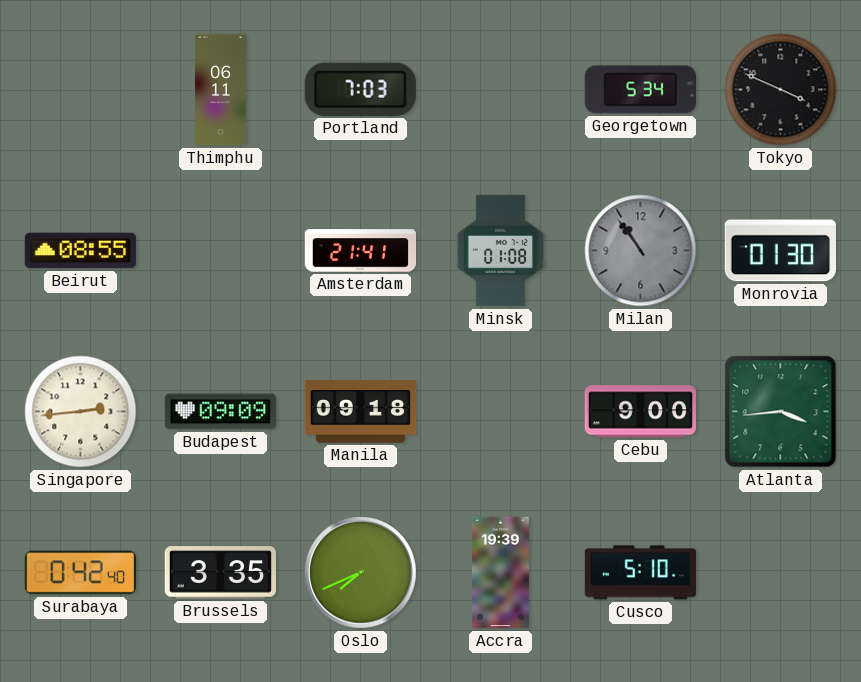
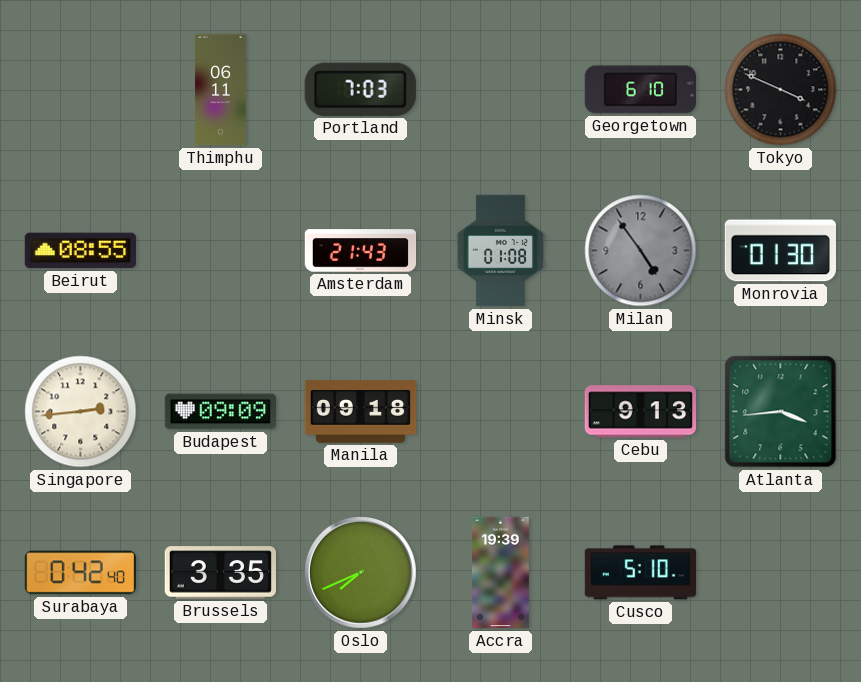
Georgetown: 5:34 -> 6:10
Amsterdam: 21:41 -> 21:43
Milan: 10:54 -> 4:54
Cebu: 9:00 -> 9:13
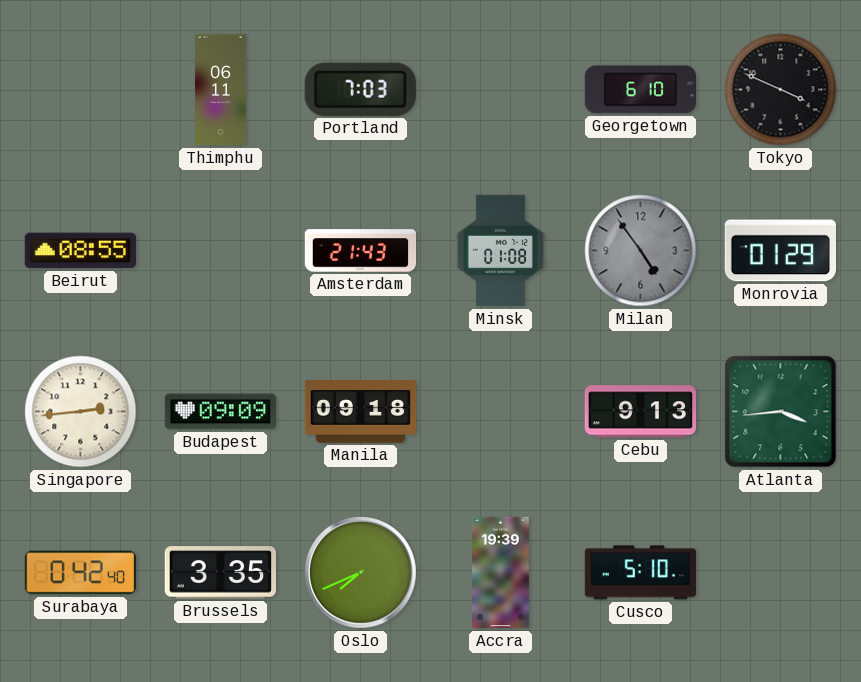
Monrovia: 01:30 -> 01:29
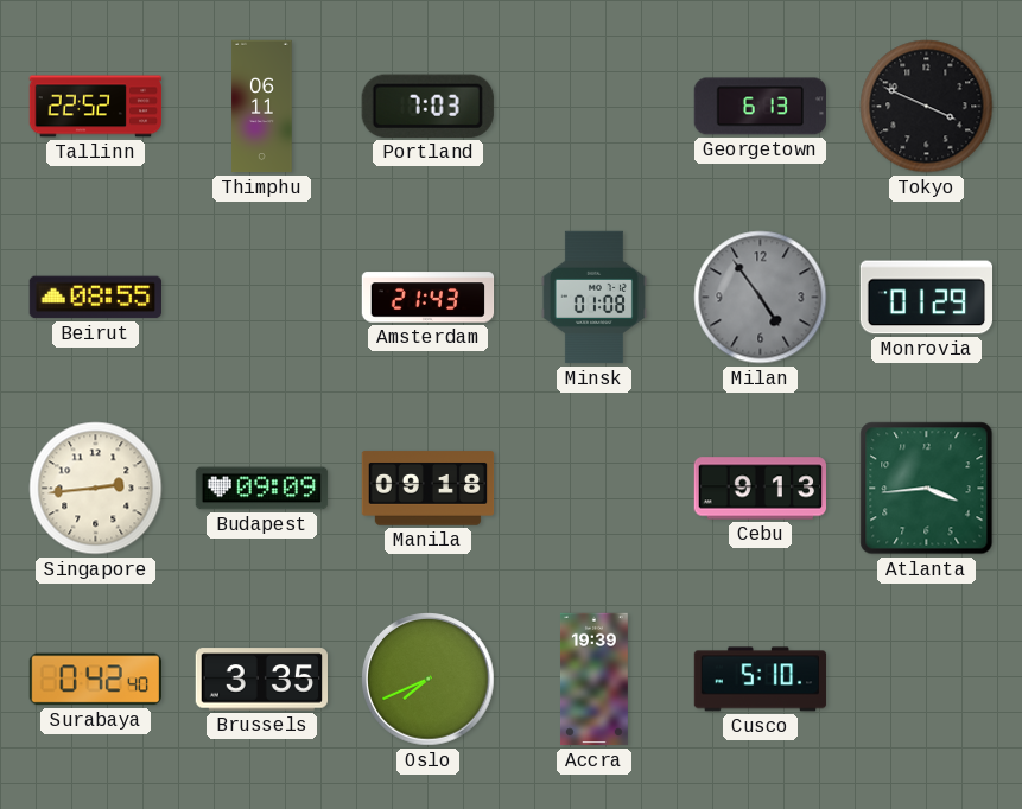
Tallinn: none -> 22:52
Georgetown: 6:10 -> 6:13
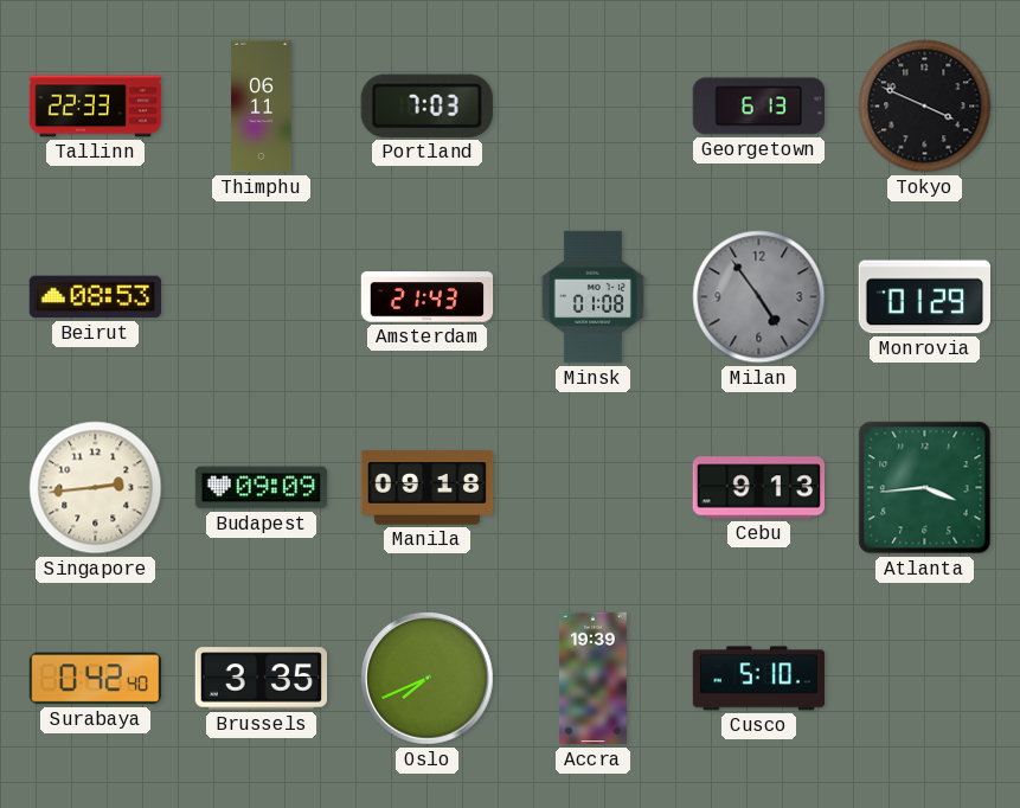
Tallinn: 22:52 -> 22:33
Beirut: 08:55 -> 08:53
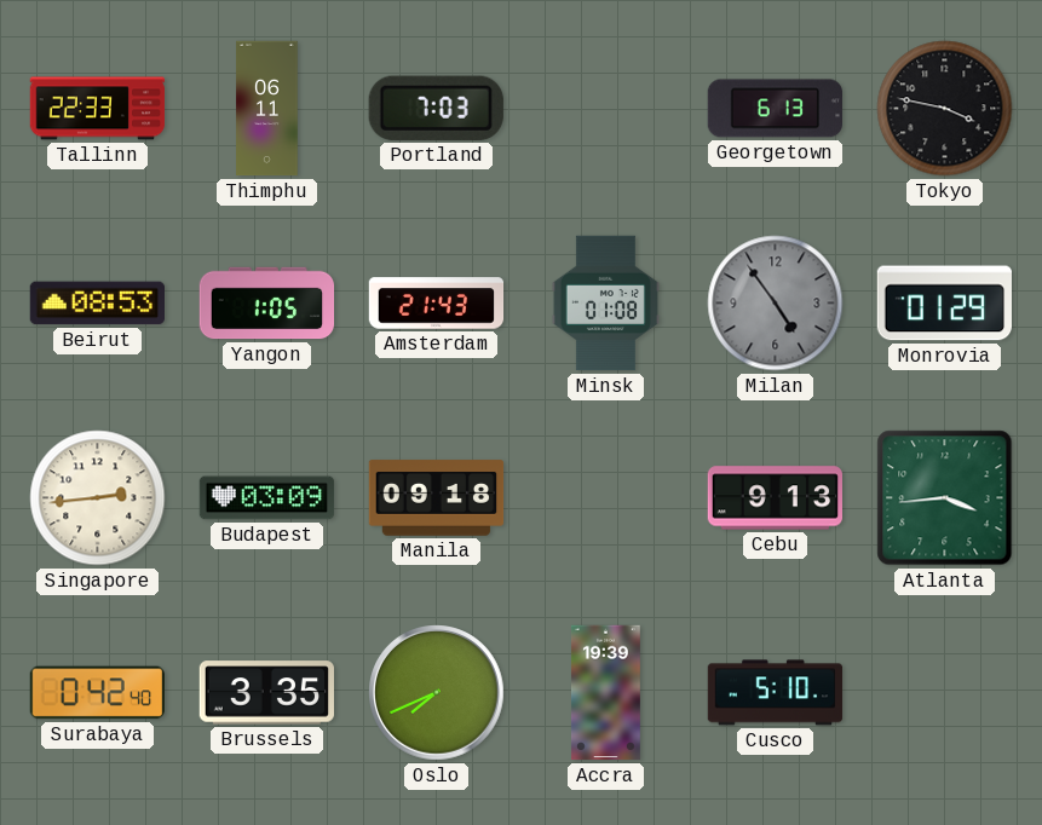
Tokyo: 3:49 -> 3:47
Yangon: none -> 1:05
Budapest: 09:09 -> 03:09
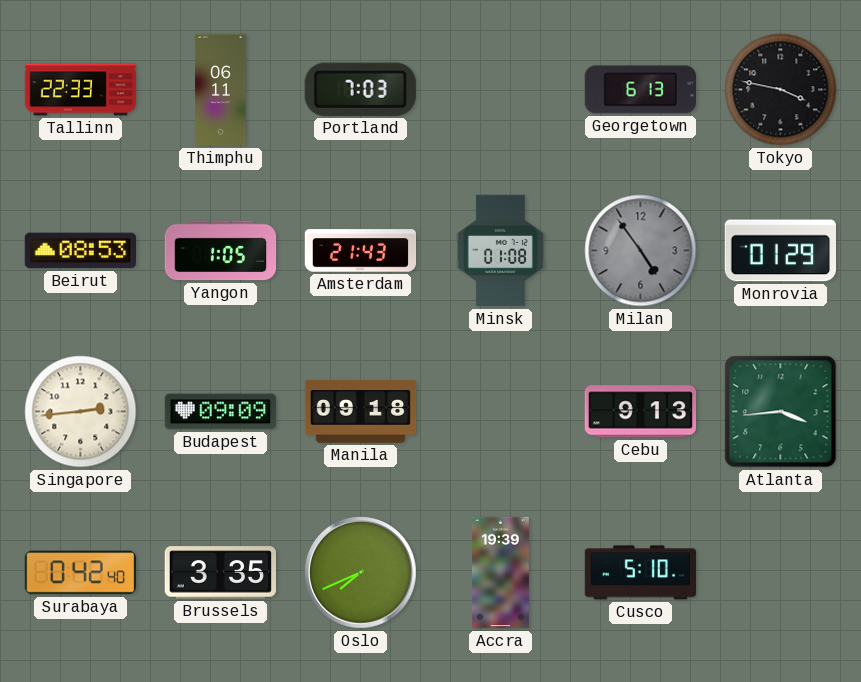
Budapest: 03:09 -> 09:09
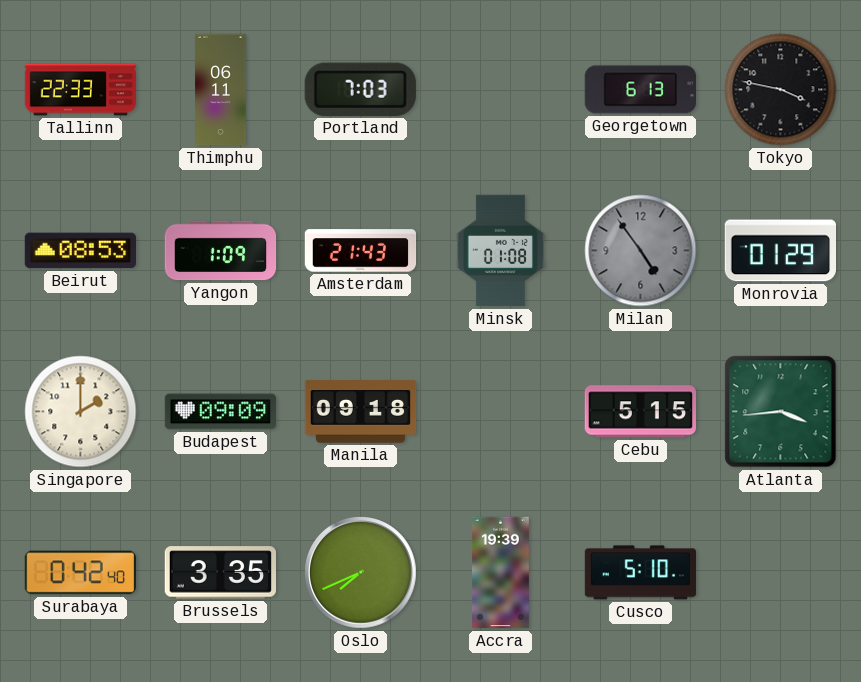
Yangon: 1:05 -> 1:09
Singapore: 2:44 -> 2:00
Cebu: 9:13 -> 5:15
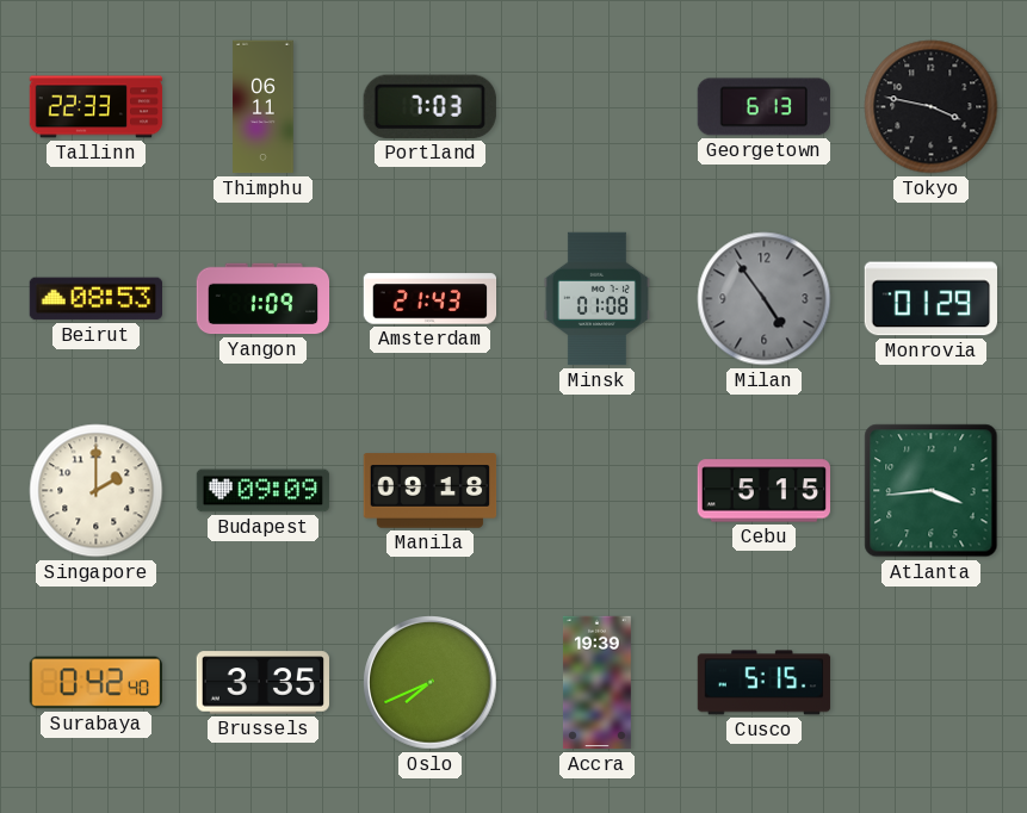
Cusco: 5:10 -> 5:15
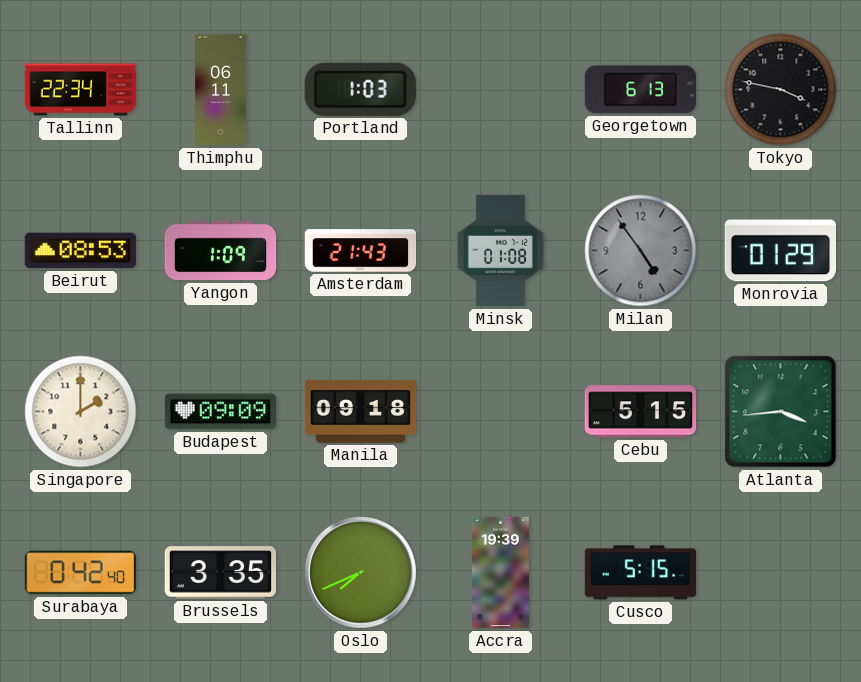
Tallinn: 22:33 -> 22:34
Portland: 7:03 -> 1:03
